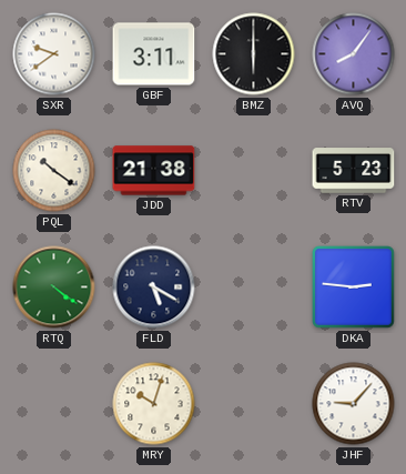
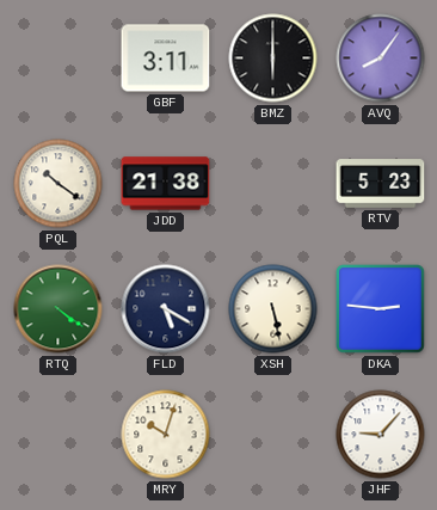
SXR: 9:39 -> none
XSH: none -> 5:28
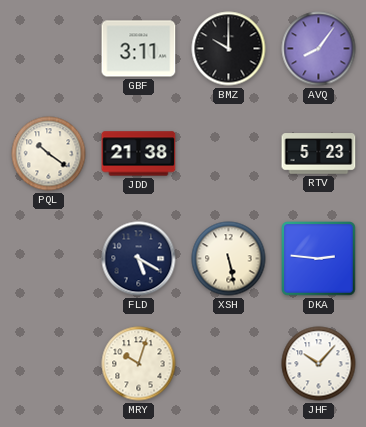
BMZ: 6:00 -> 10:00
RTQ: 4:21 -> none
JHF: 9:07 -> 10:07
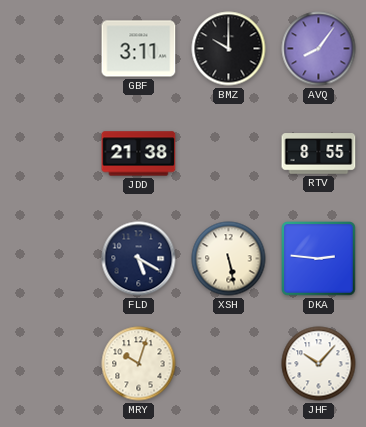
PQL: 10:21 -> none
RTV: 5:23 -> 8:55
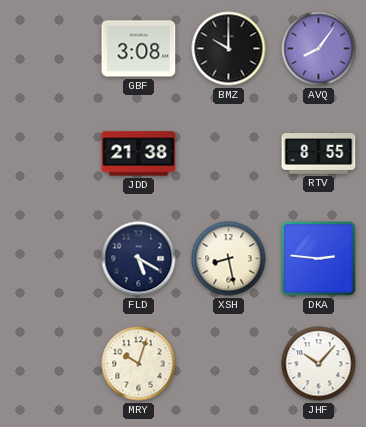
GBF: 3:11 -> 3:08
XSH: 5:28 -> 8:28
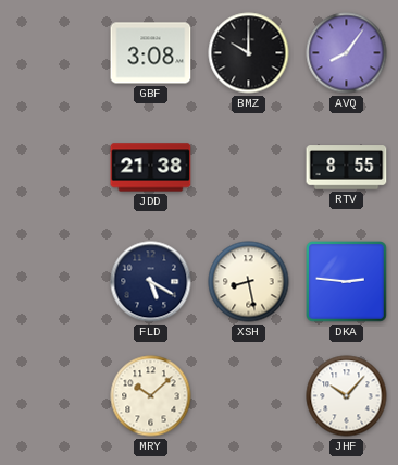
MRY: 10:03 -> 10:08
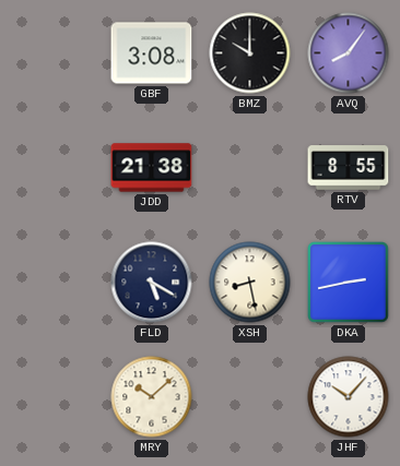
DKA: 2:46 -> 2:43
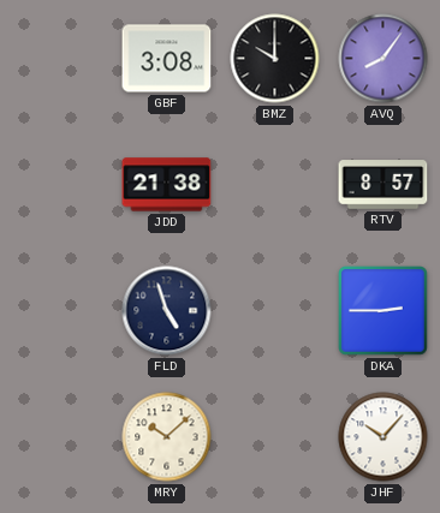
RTV: 8:55 -> 8:57
FLD: 5:20 -> 4:57
XSH: 8:28 -> none
DKA: 2:43 -> 2:45
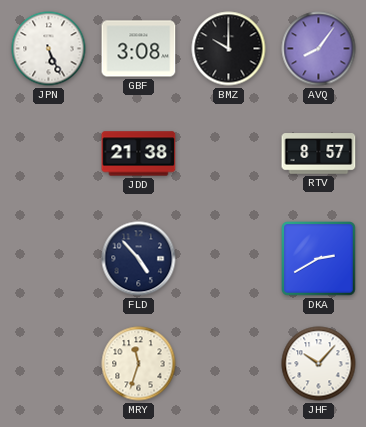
JPN: none -> 5:26
FLD: 4:57 -> 4:53
DKA: 2:45 -> 2:40
MRY: 10:08 -> 11:33
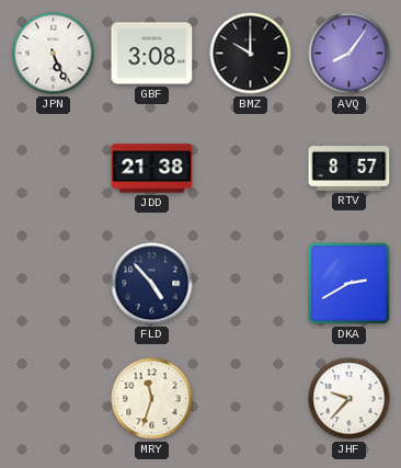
JHF: 10:07 -> 9:37
